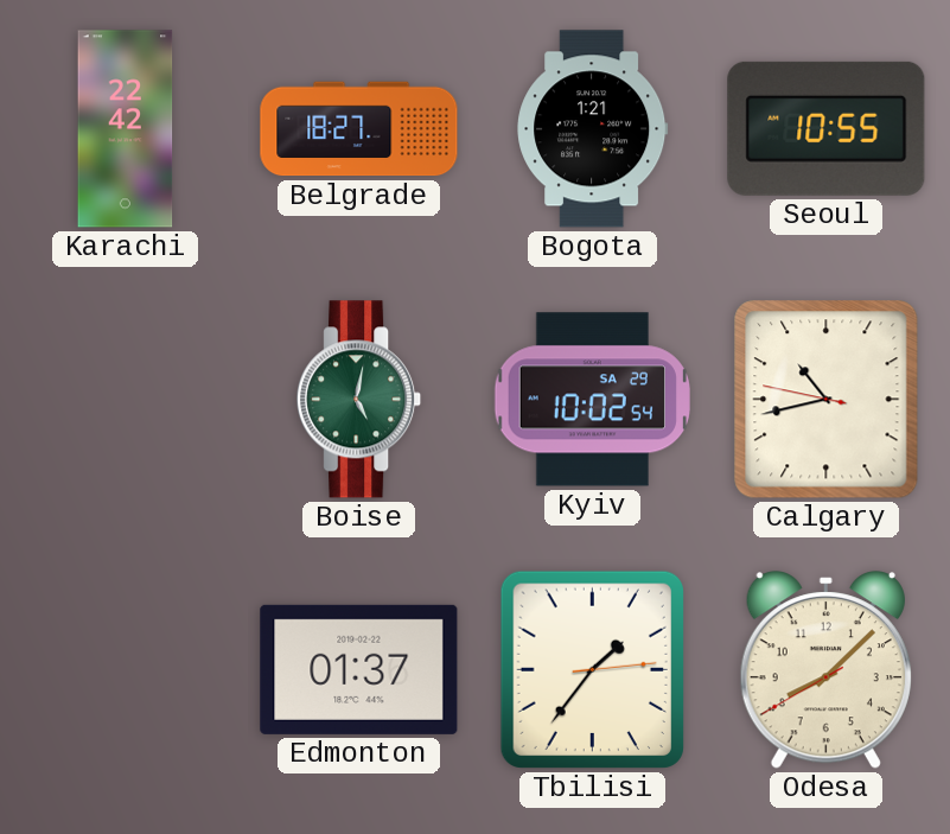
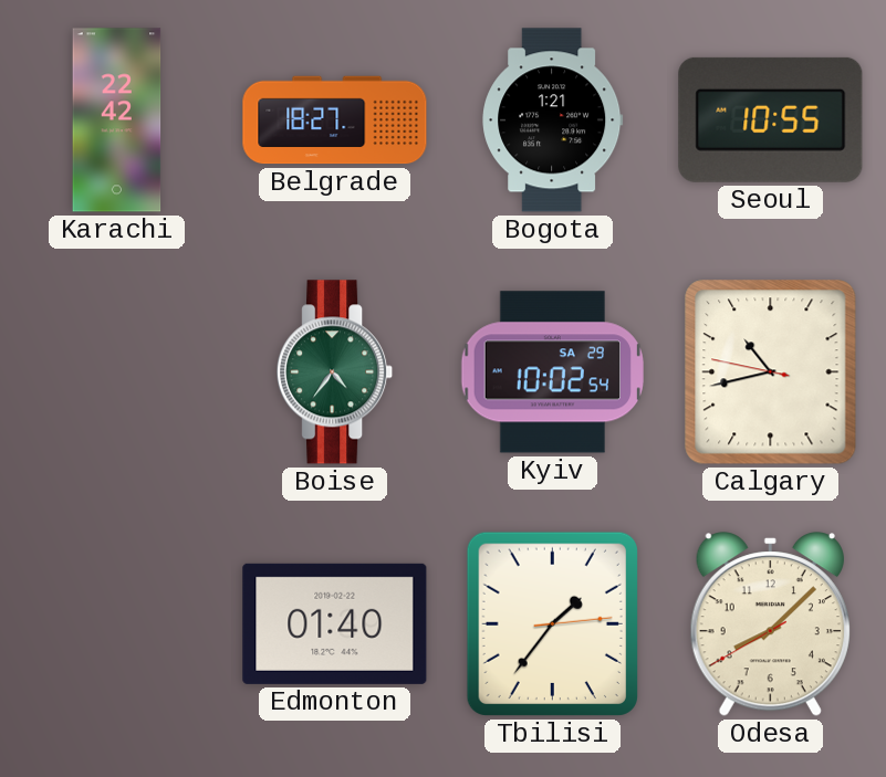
Boise: 5:02 -> 4:36
Edmonton: 01:37 -> 01:40
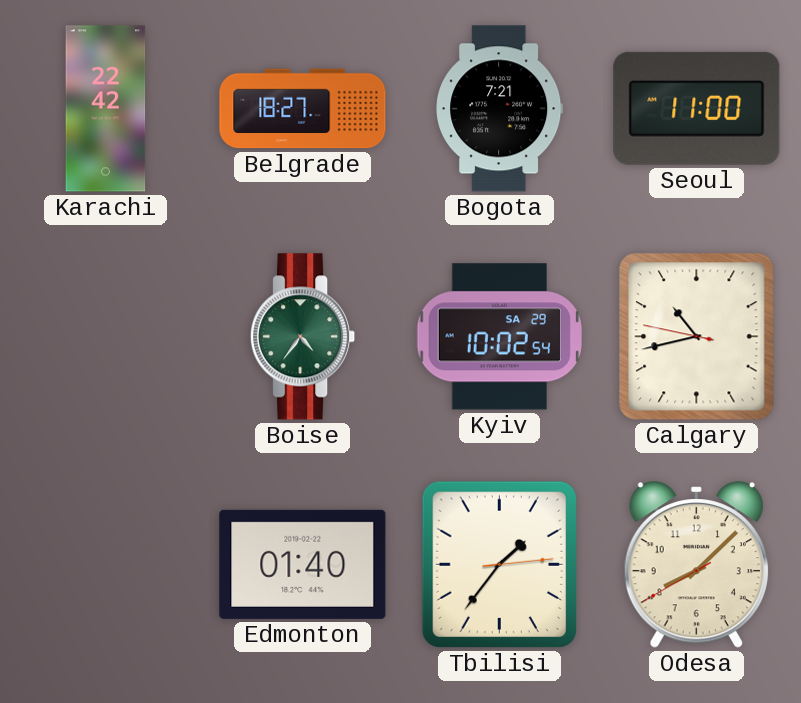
Bogota: 1:21 -> 7:21
Seoul: 10:55 -> 11:00
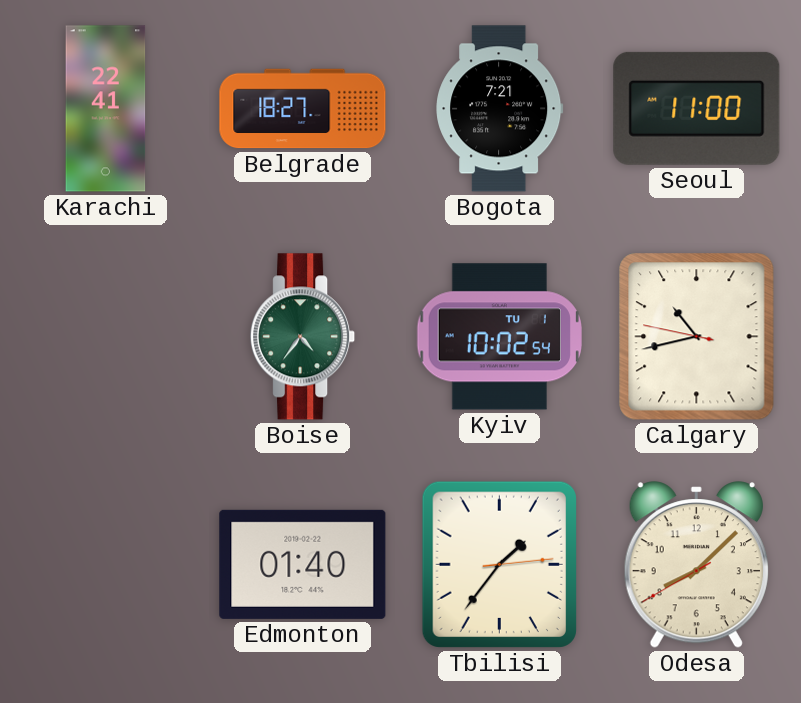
Karachi: 22:42 -> 22:41
Kyiv date: SA 29 -> TU 1
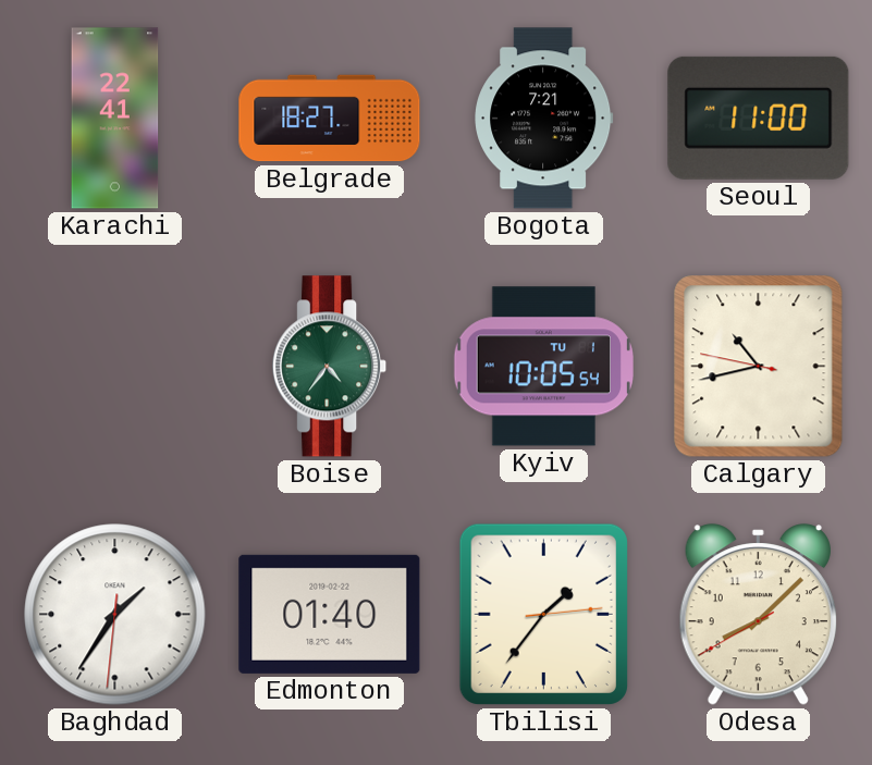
Kyiv: 10:02 -> 10:05
Baghdad: none -> 1:35
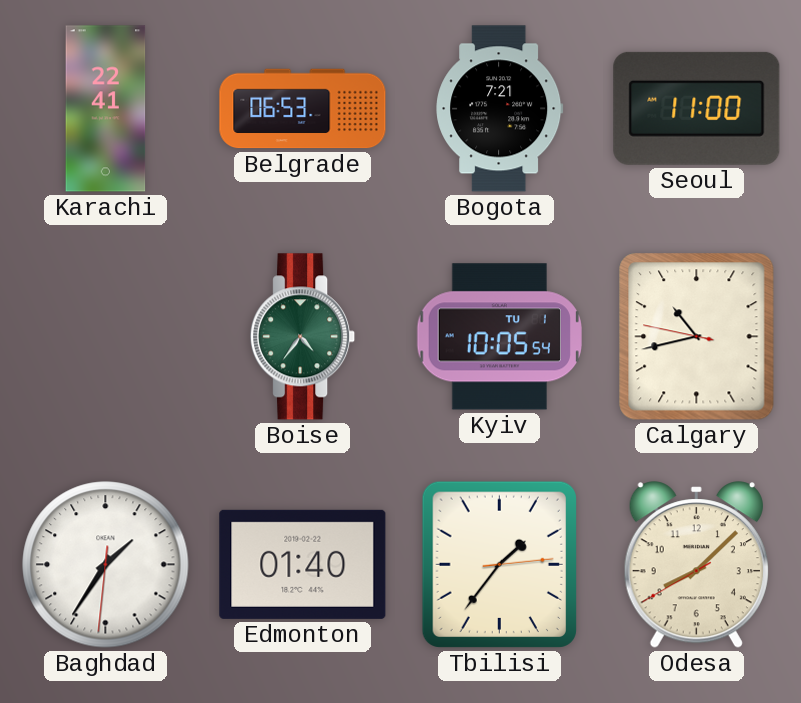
Belgrade: 18:27 -> 06:53
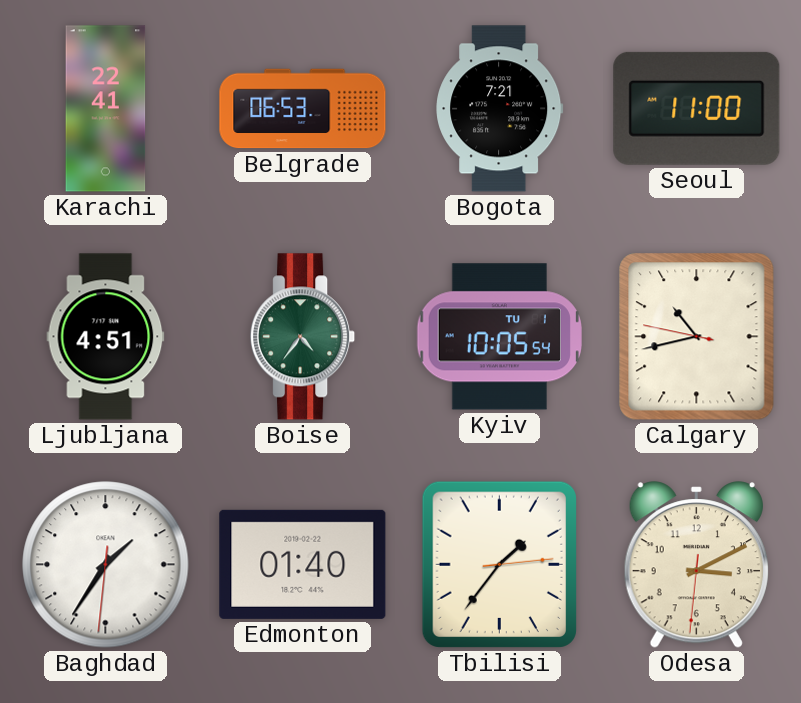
Ljubljana: none -> 4:51
Odesa: 8:07 -> 3:10
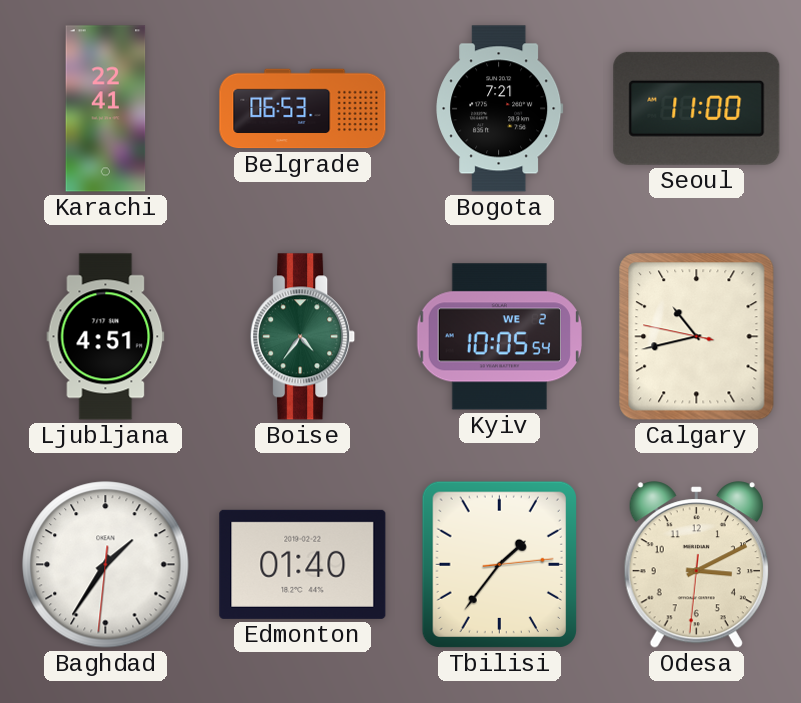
Kyiv date: TU 1 -> WE 2
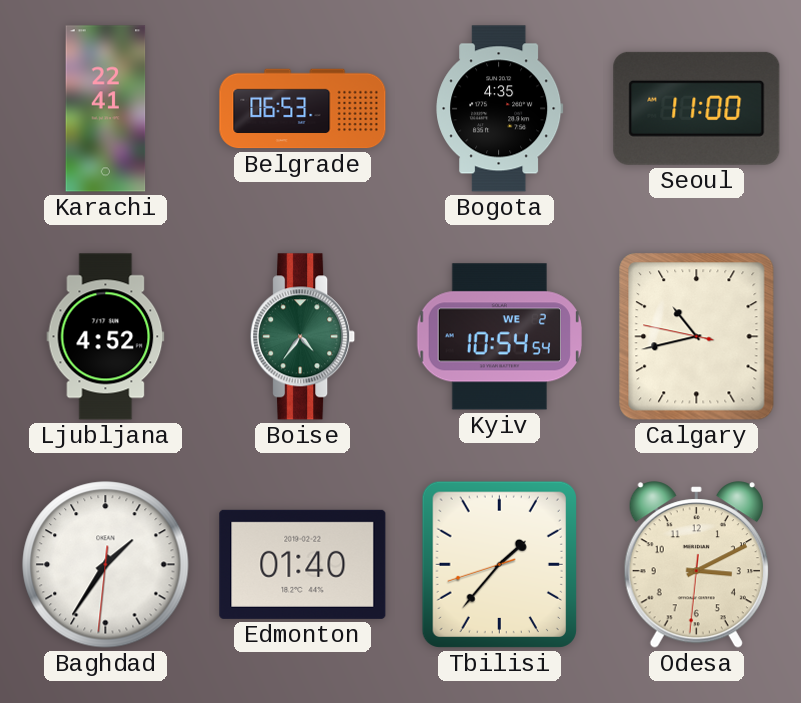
Bogota: 7:21 -> 4:35
Ljubljana: 4:51 -> 4:52
Kyiv: 10:05 -> 10:54
Tbilisi: 1:36:14 -> 1:36:42
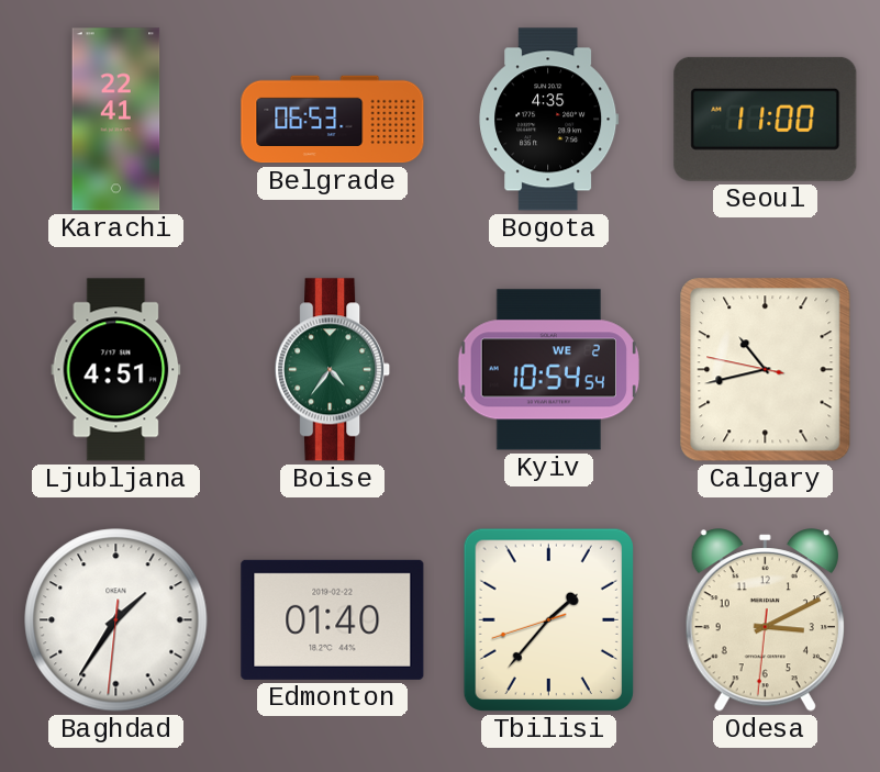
Ljubljana: 4:52 -> 4:51
